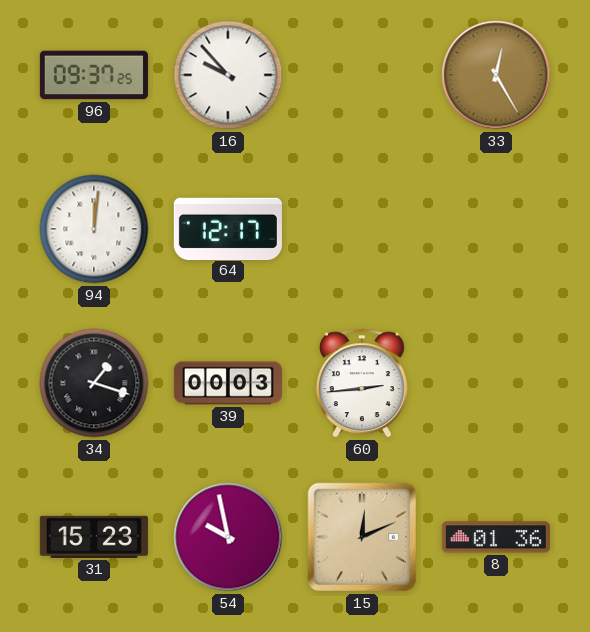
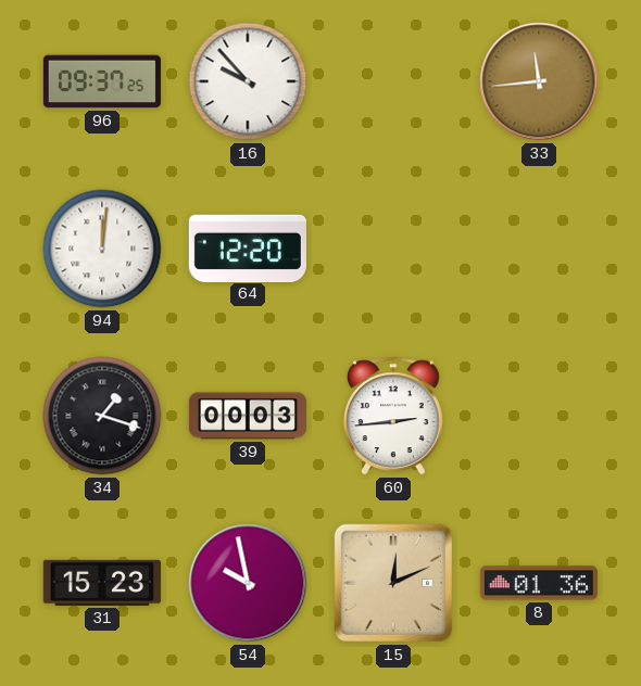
33: 12:25 -> 11:44
64: 12:17 -> 12:20
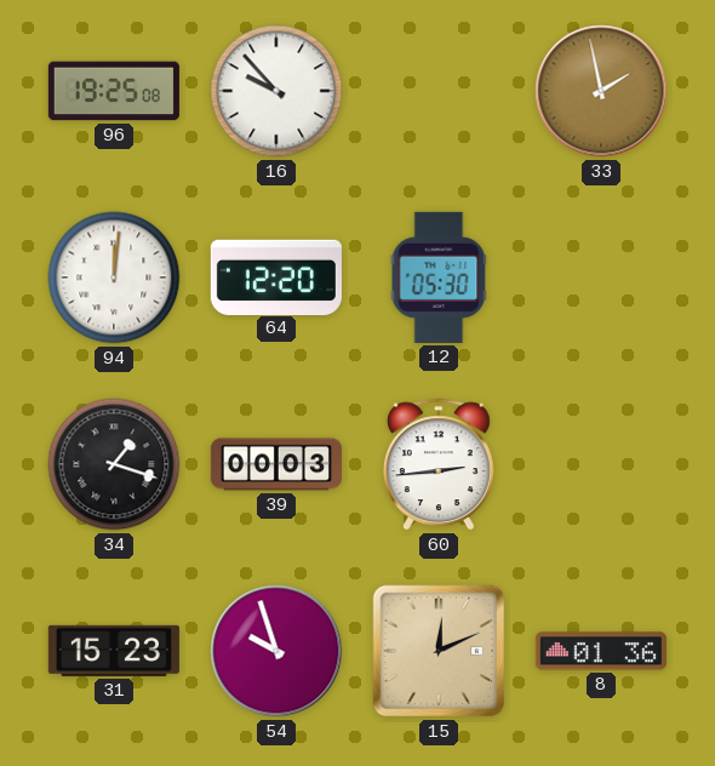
96: 09:37 -> 19:25
33: 11:44 -> 1:58
12: none -> 05:30
54: 9:58 -> 9:57
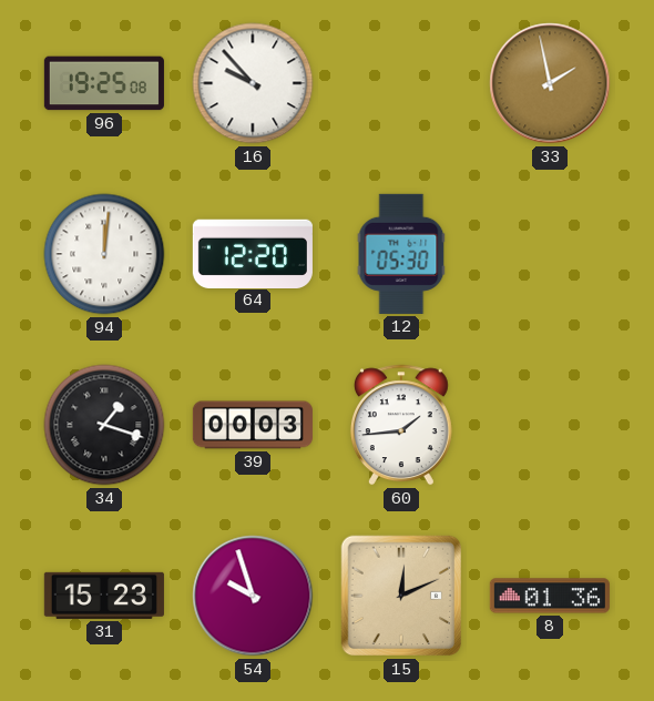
60: 2:44 -> 1:44
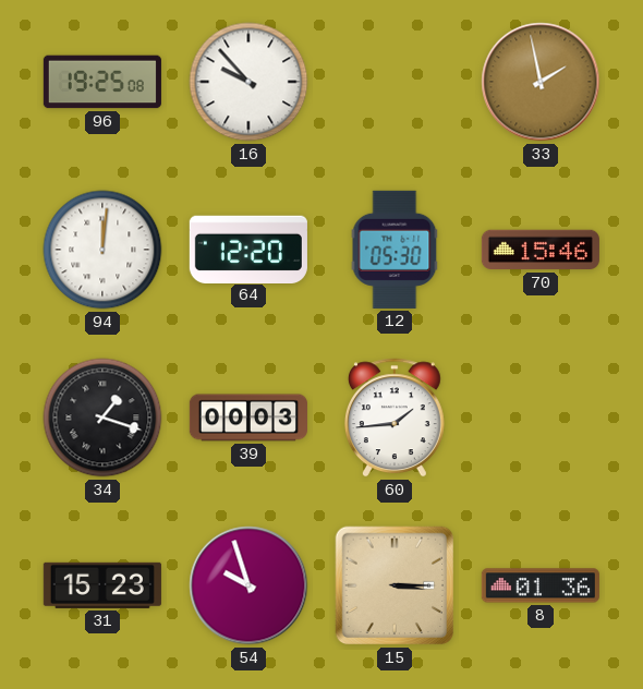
70: none -> 15:46
15: 12:11 -> 3:15
